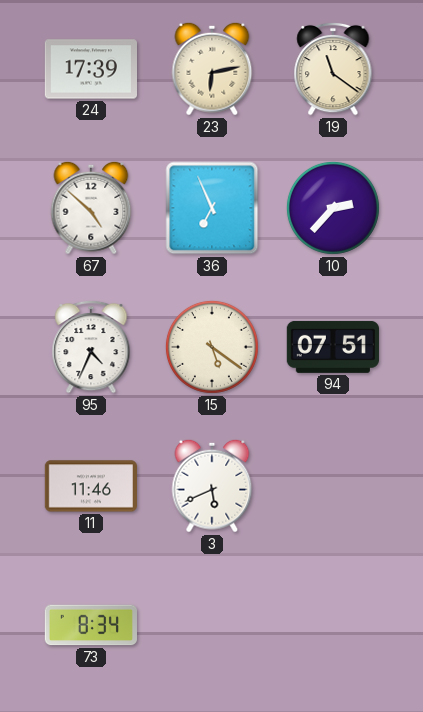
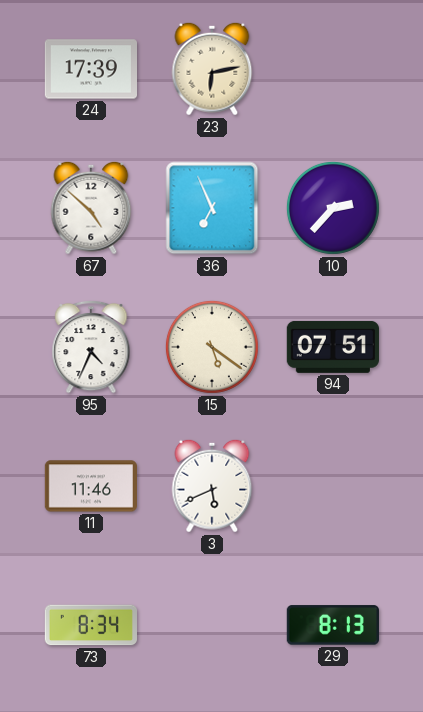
19: 11:21 -> none
29: none -> 8:13
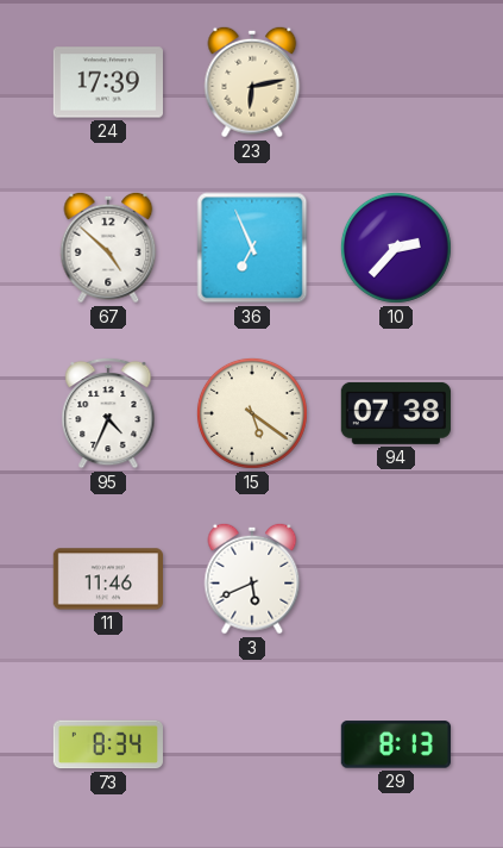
94: 07:51 -> 07:38
